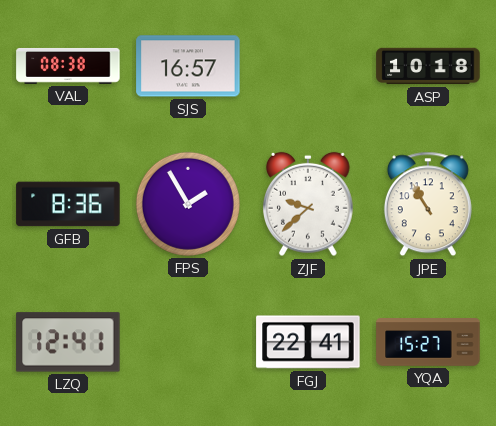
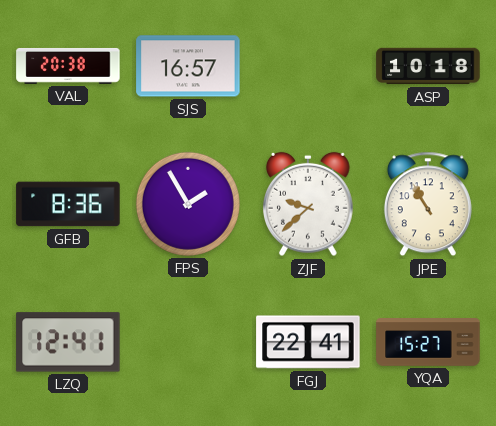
VAL: 08:38 -> 20:38
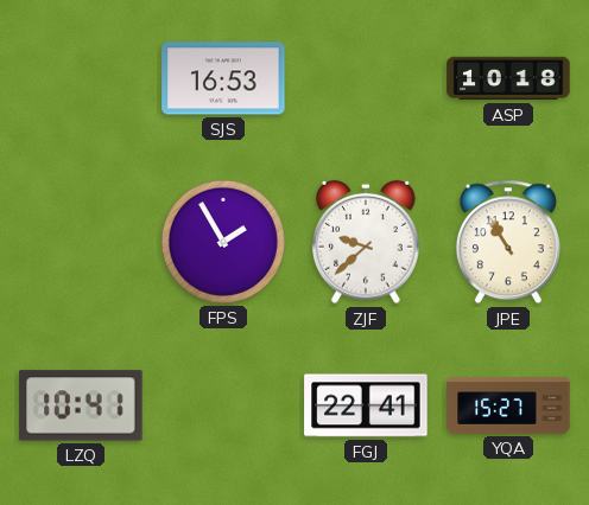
VAL: 20:38 -> none
SJS: 16:57 -> 16:53
GFB: 8:36 -> none
LZQ: 12:41 -> 10:41
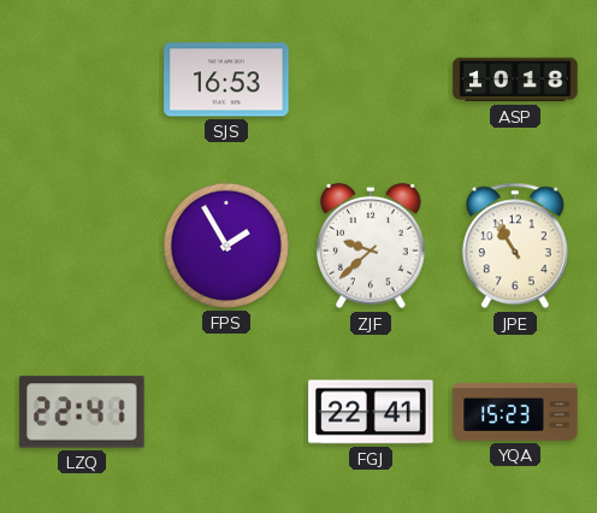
LZQ: 10:41 -> 22:41
YQA: 15:27 -> 15:23
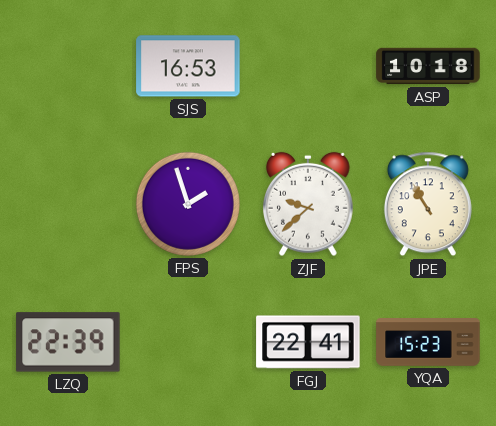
FPS: 1:55 -> 1:57
LZQ: 22:41 -> 22:39
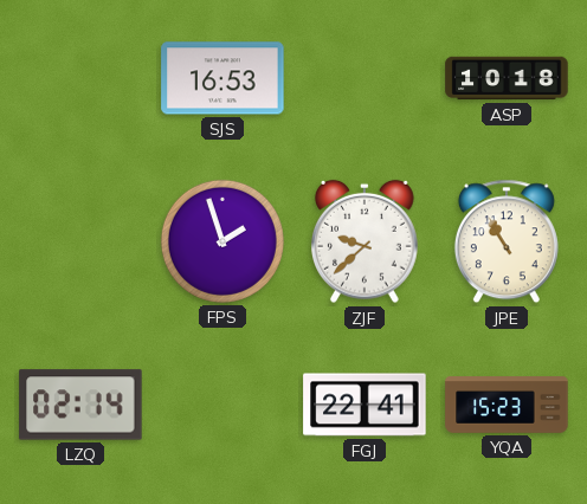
LZQ: 22:39 -> 02:14
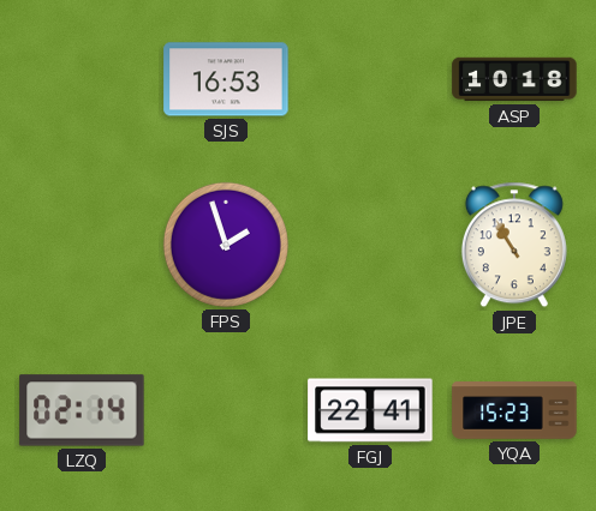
ZJF: 9:38 -> none
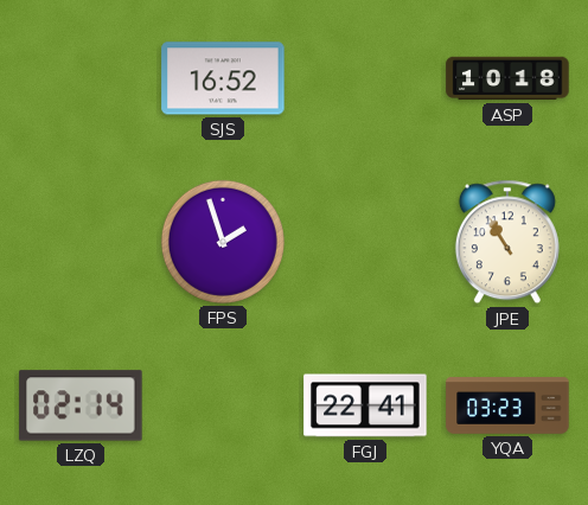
SJS: 16:53 -> 16:52
YQA: 15:23 -> 03:23
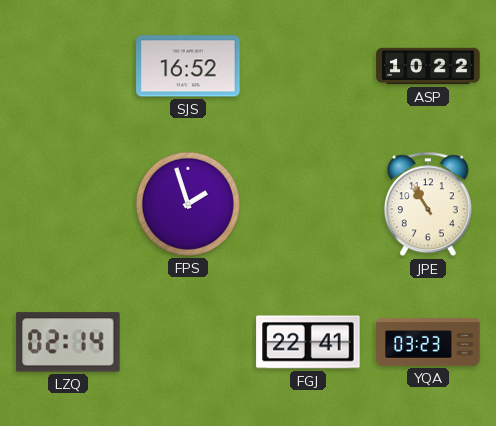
ASP: 10:18 -> 10:22
